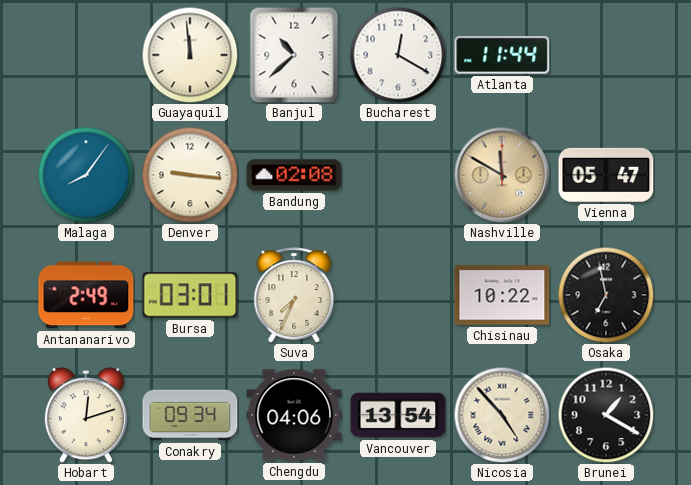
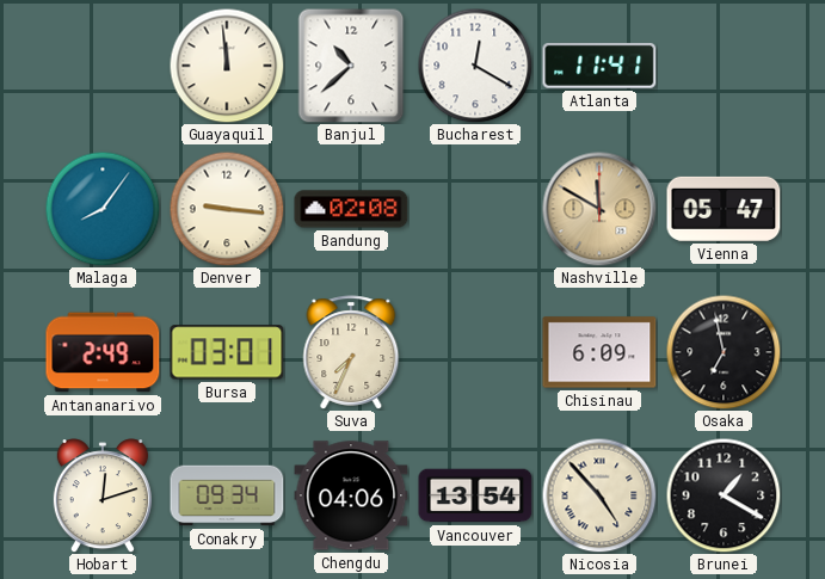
Atlanta: 11:44 -> 11:41
Chisinau: 10:22 -> 6:09
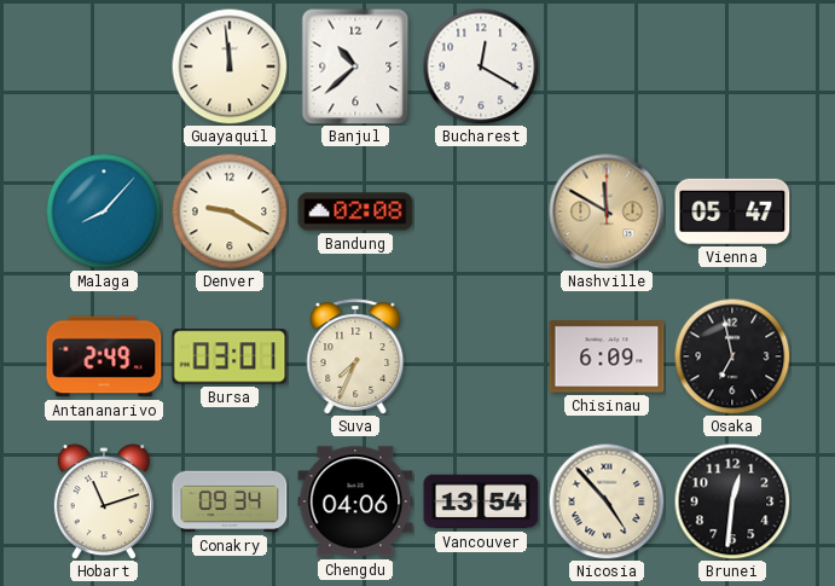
Atlanta: 11:41 -> none
Malaga: 8:06 -> 8:07
Denver: 9:16 -> 9:20
Hobart: 12:12 -> 11:12
Brunei: 1:20 -> 12:31
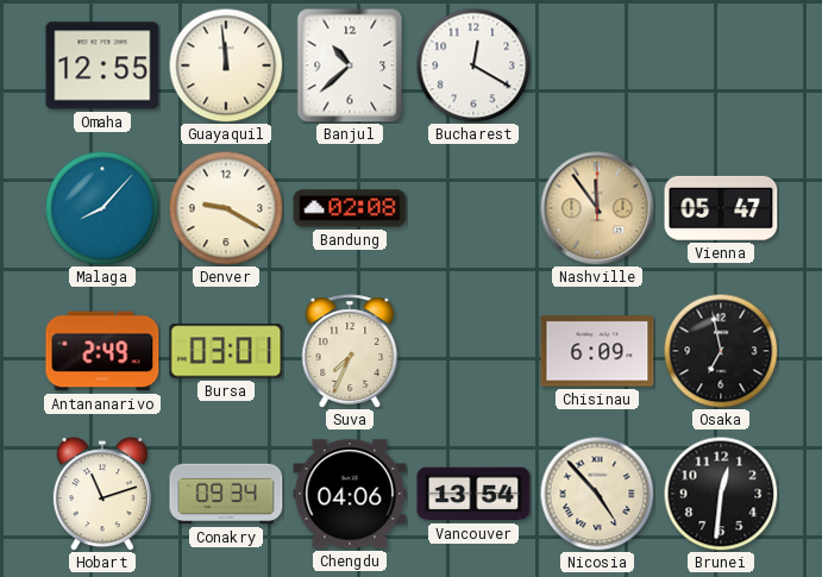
Omaha: none -> 12:55
Nashville: 11:50 -> 11:54
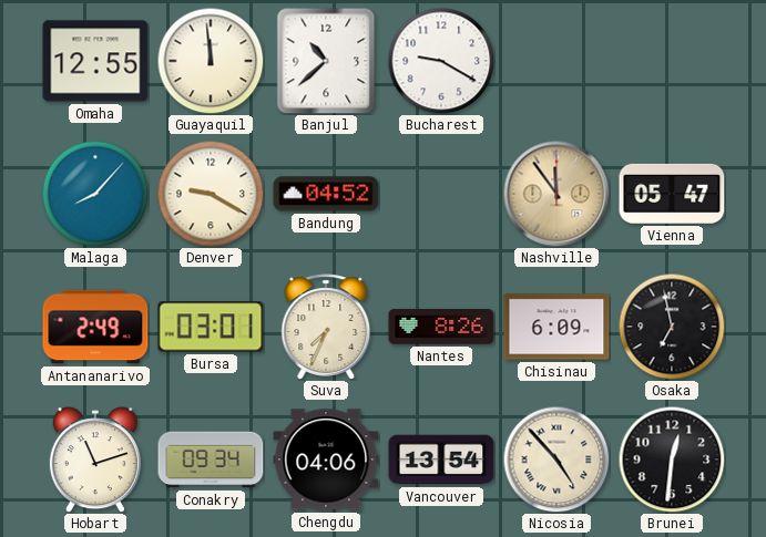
Bucharest: 12:20 -> 9:20
Bandung: 02:08 -> 04:52
Nantes: none -> 8:26
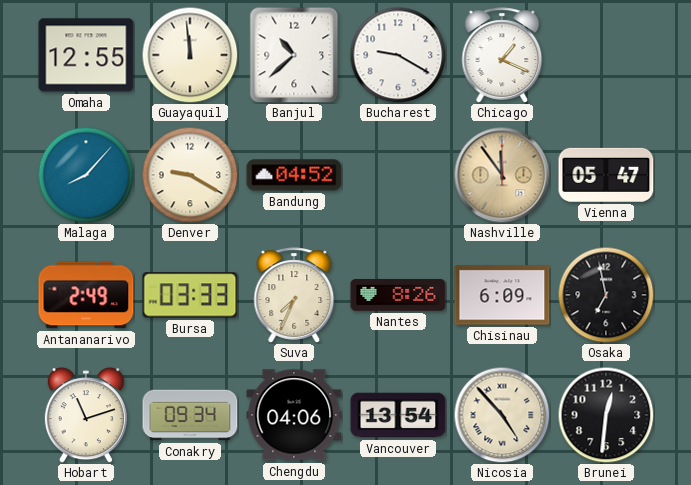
Chicago: none -> 1:19
Bursa: 03:01 -> 03:33
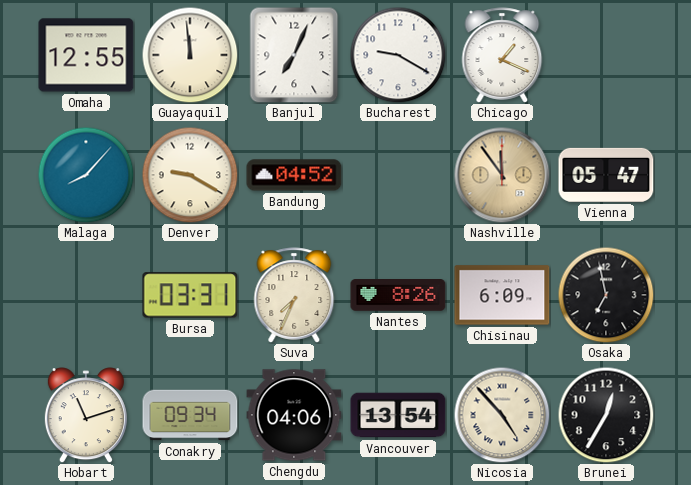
Banjul: 10:38 -> 7:04
Antananarivo: 2:49 -> none
Bursa: 03:33 -> 03:31
Brunei: 12:31 -> 12:35
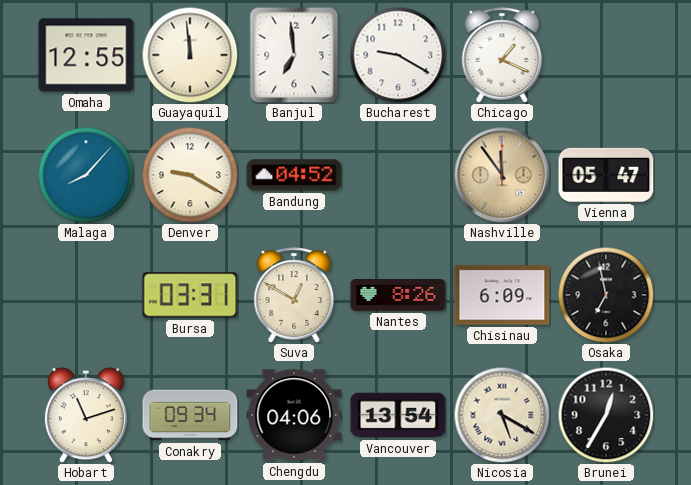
Banjul: 7:04 -> 6:59
Suva: 7:34 -> 12:50
Nicosia: 4:53 -> 5:20
